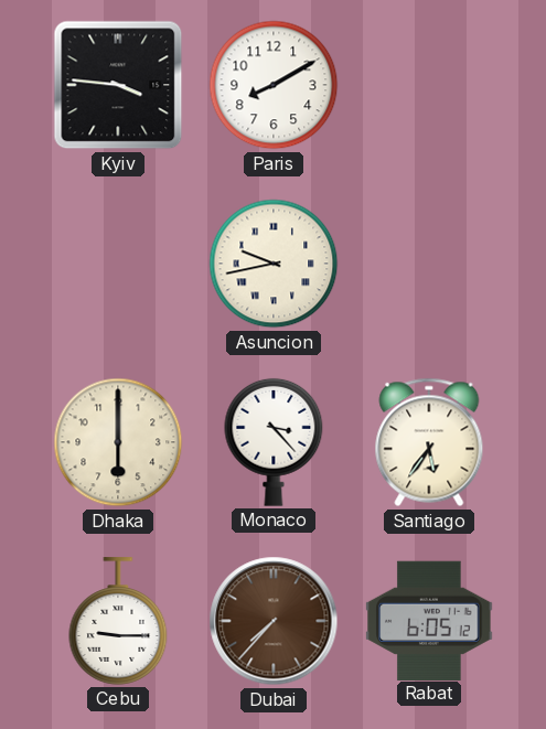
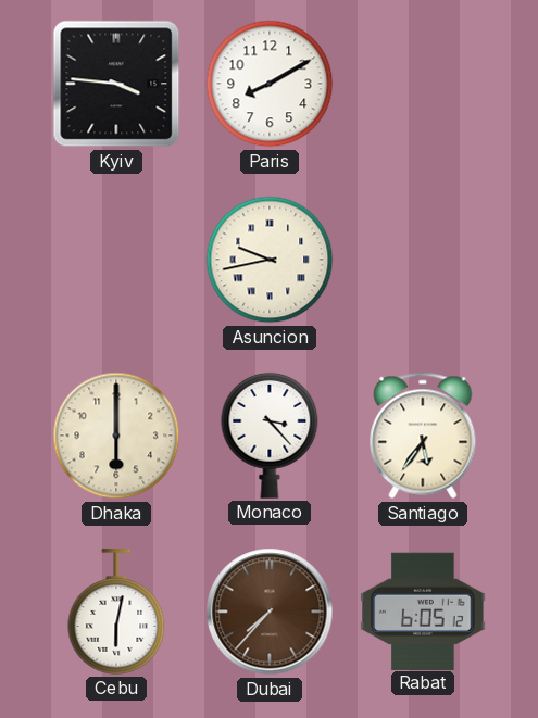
Cebu: 9:15 -> 6:02
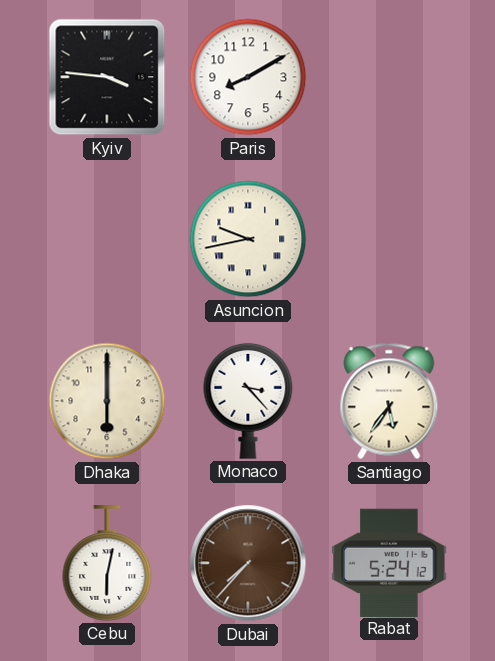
Rabat: 6:05 -> 5:24
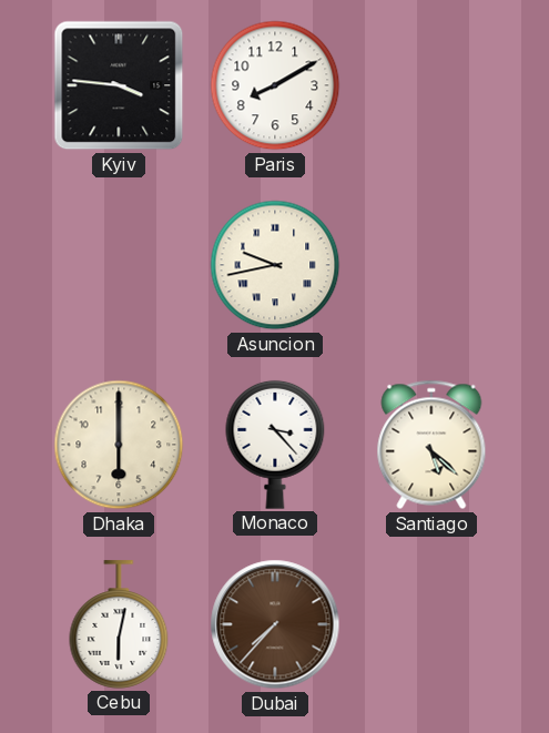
Santiago: 5:36 -> 5:22
Rabat: 5:24 -> none
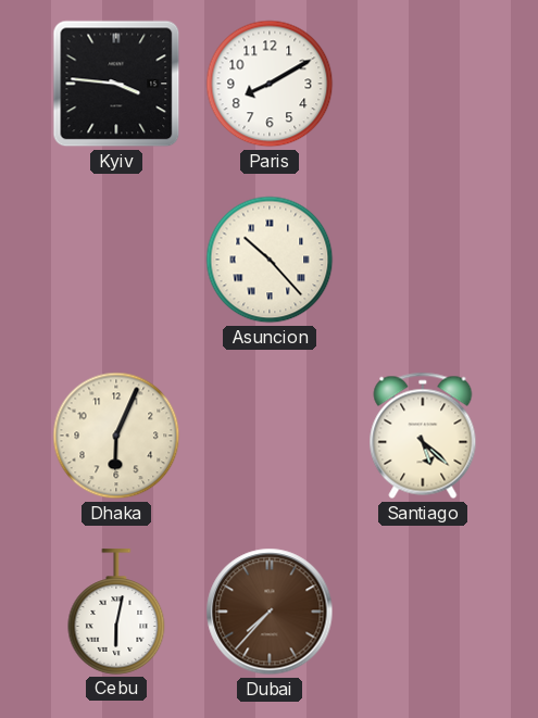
Asuncion: 9:43 -> 10:23
Dhaka: 6:00 -> 6:04
Monaco: 3:23 -> none
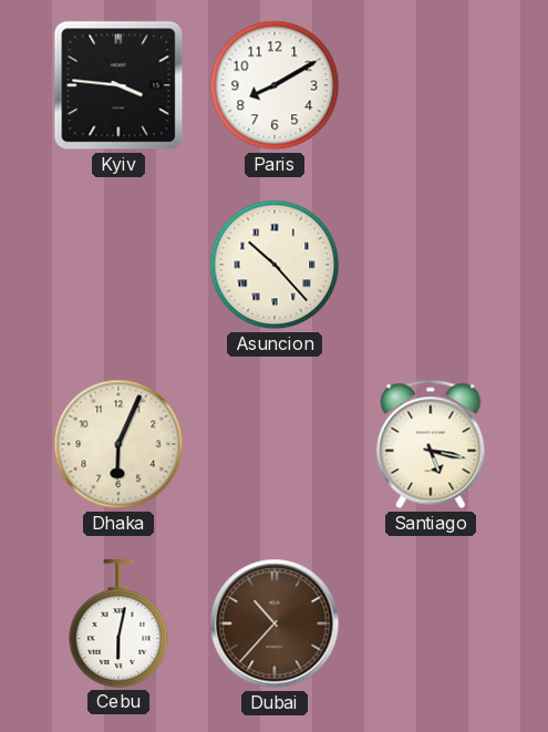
Santiago: 5:22 -> 5:17
Dubai: 7:37 -> 10:37
